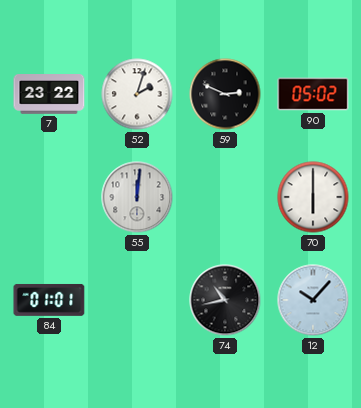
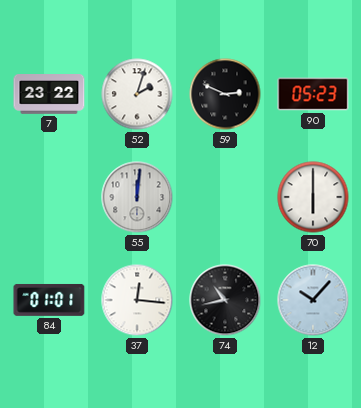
90: 05:02 -> 05:23
37: none -> 12:16
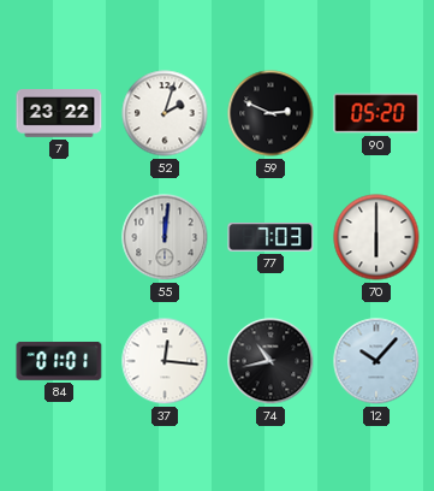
90: 05:23 -> 05:20
77: none -> 7:03
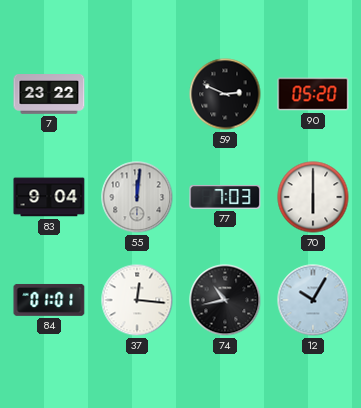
52: 2:03 -> none
83: none -> 9:04
12: 10:07 -> 10:05
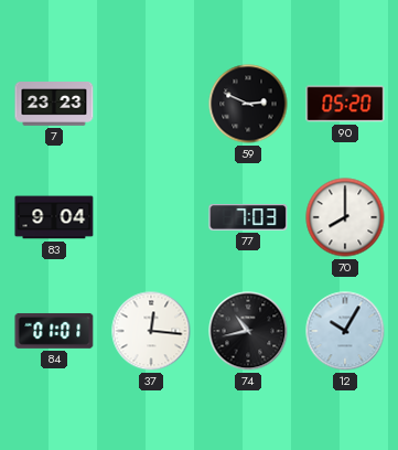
7: 23:22 -> 23:23
55: 12:01 -> none
70: 6:00 -> 8:00
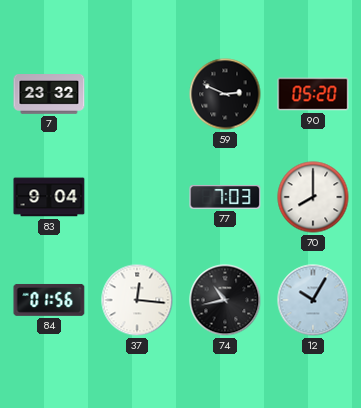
7: 23:23 -> 23:32
84: 01:01 -> 01:56
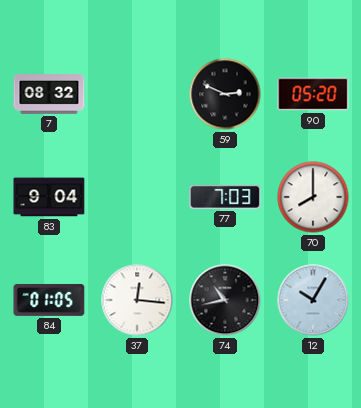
7: 23:32 -> 08:32
84: 01:56 -> 01:05
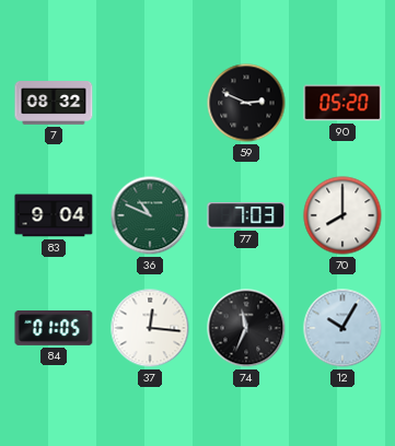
36: none -> 10:49
74: 10:43 -> 11:34
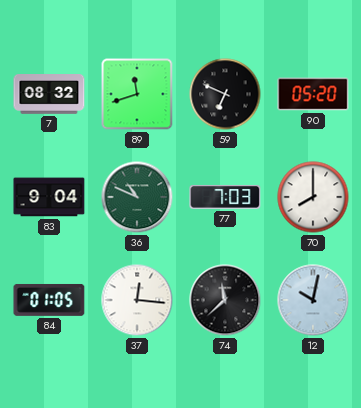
89: none -> 11:42
59: 2:49 -> 6:49
74: 11:34 -> 11:38
12: 10:05 -> 10:02
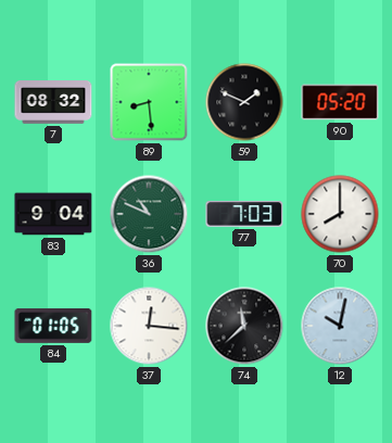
89: 11:42 -> 8:29
59: 6:49 -> 1:49
